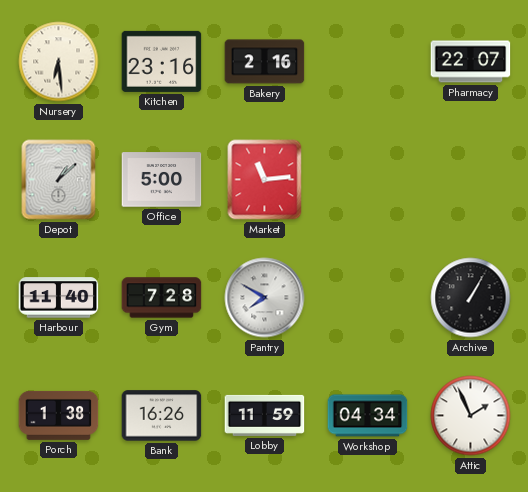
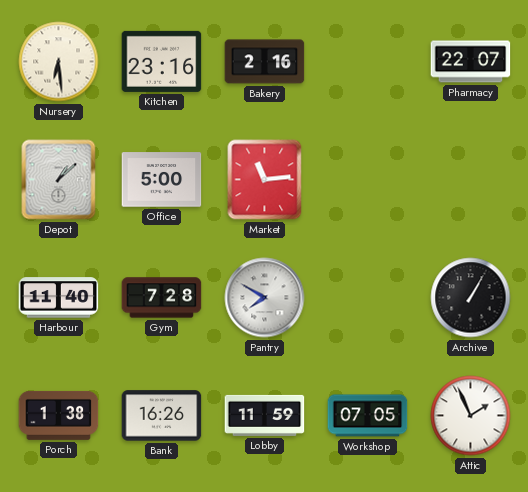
Workshop: 04:34 -> 07:05
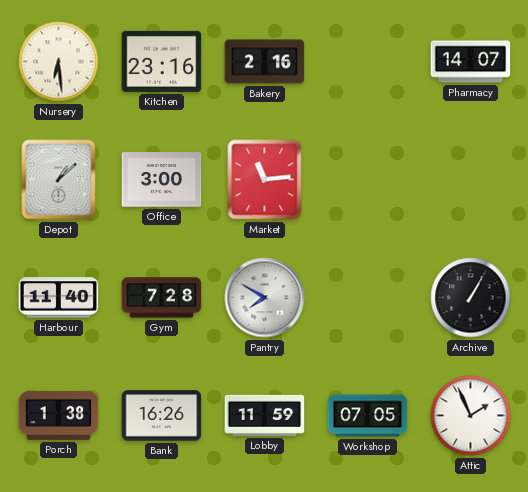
Pharmacy: 22:07 -> 14:07
Office: 5:00 -> 3:00
